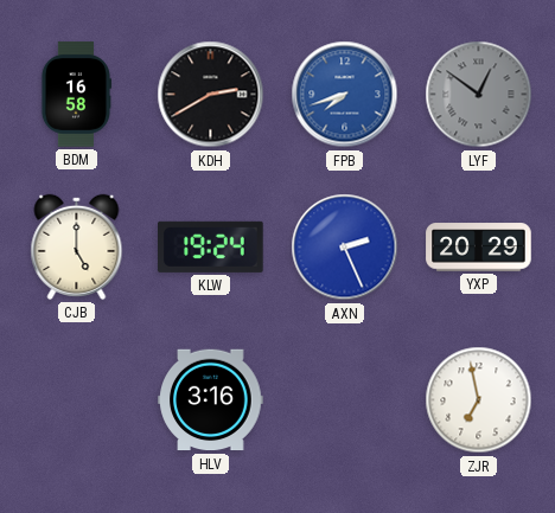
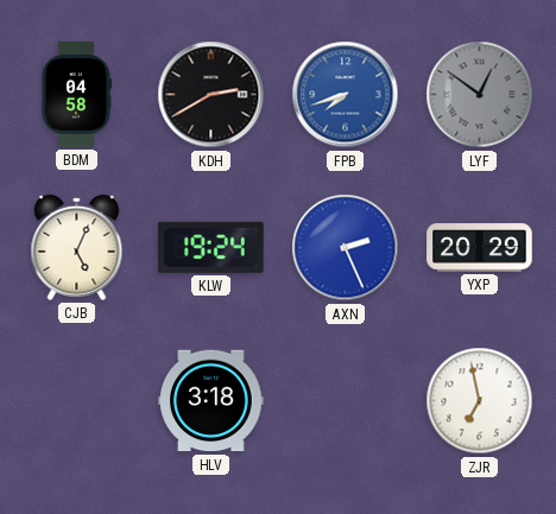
BDM: 16:58 -> 04:58
CJB: 5:00 -> 5:04
HLV: 3:16 -> 3:18
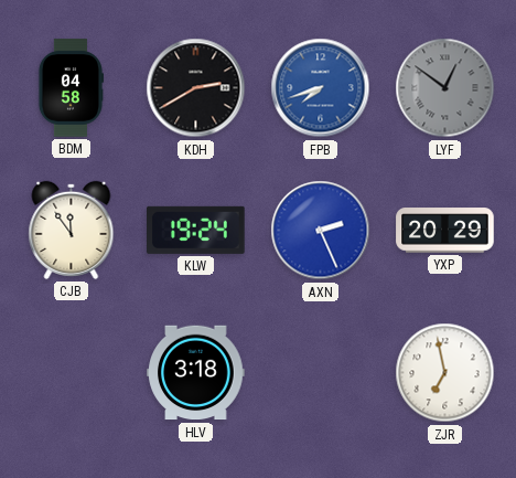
CJB: 5:04 -> 11:54
